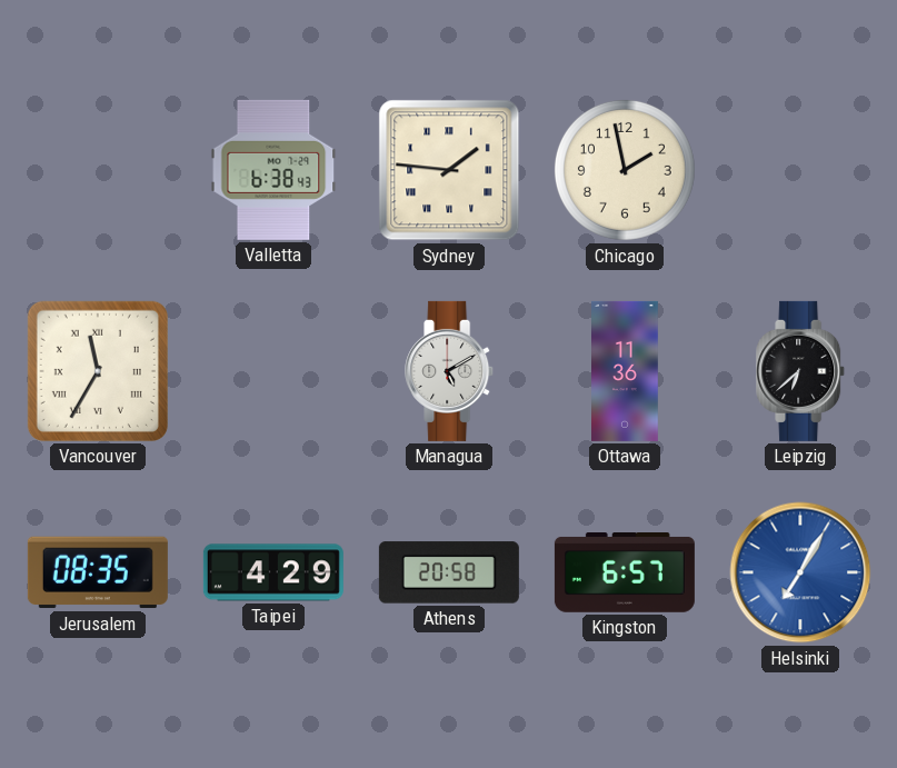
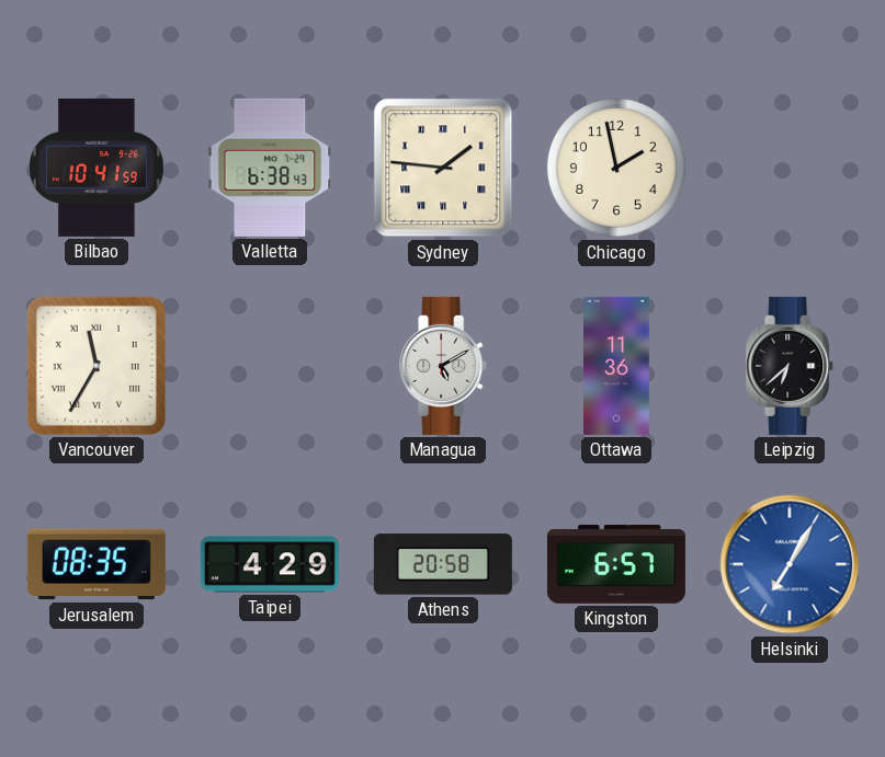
Bilbao: none -> 10:41
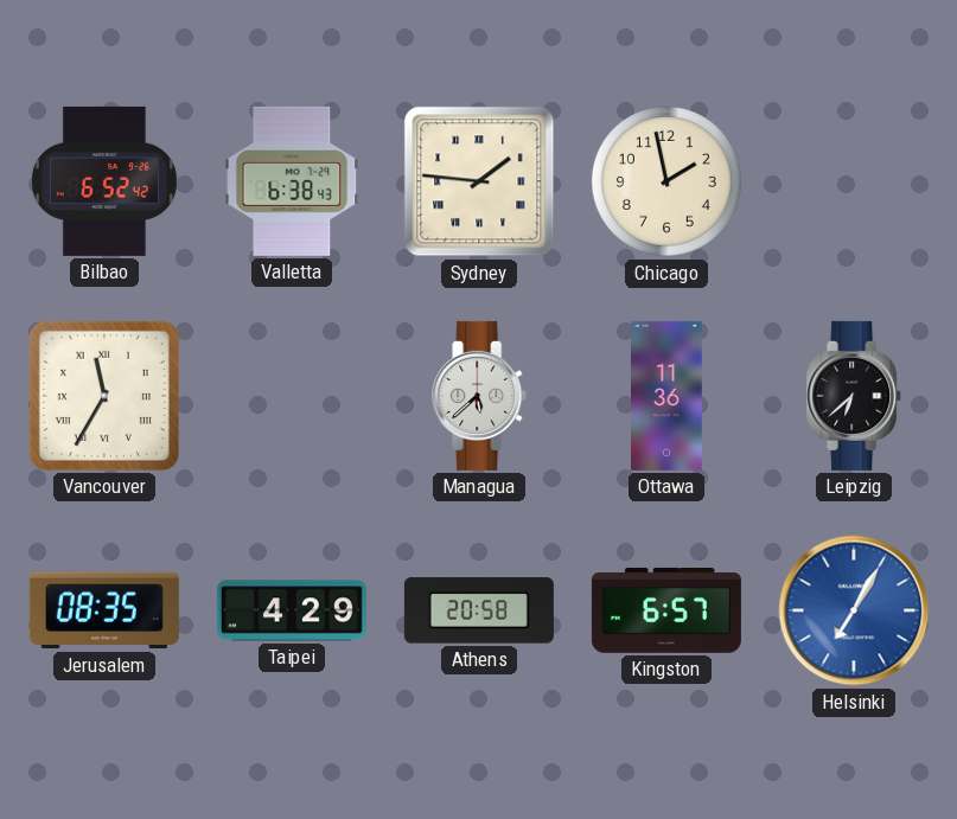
Bilbao: 10:41 -> 6:52
Managua: 5:10 -> 5:38
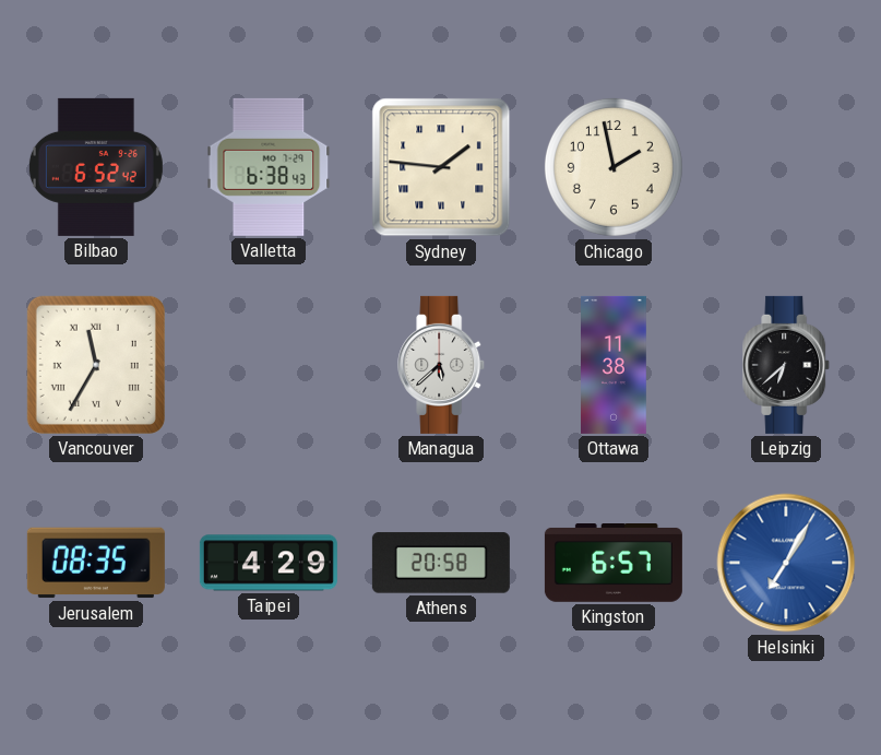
Ottawa: 11:36 -> 11:38
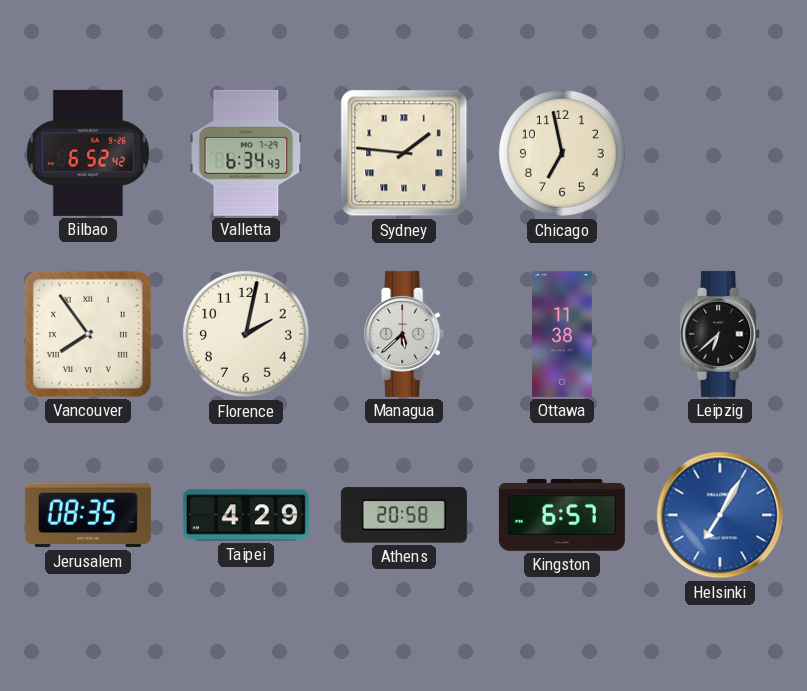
Valletta: 6:38 -> 6:34
Chicago: 1:58 -> 6:58
Vancouver: 11:35 -> 7:54
Florence: none -> 2:02
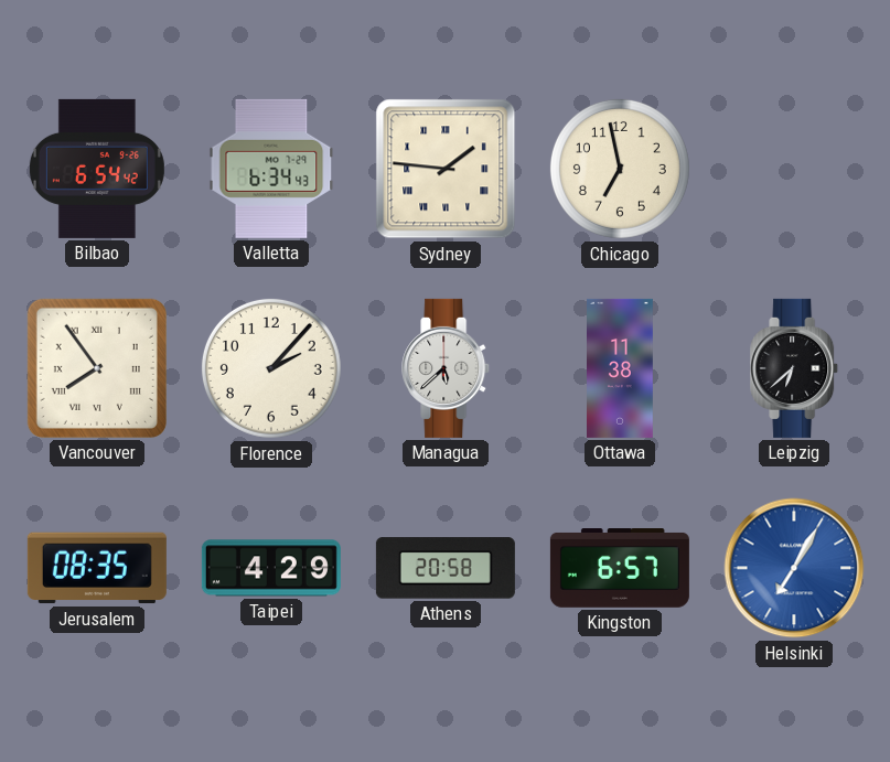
Bilbao: 6:52 -> 6:54
Florence: 2:02 -> 2:07
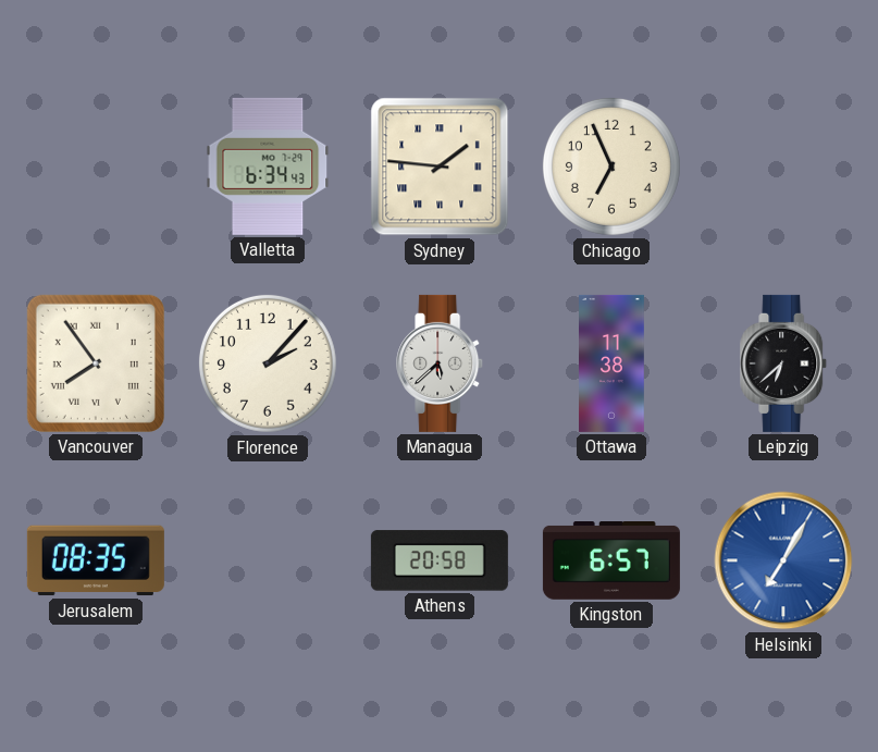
Bilbao: 6:54 -> none
Chicago: 6:58 -> 6:56
Taipei: 4:29 -> none
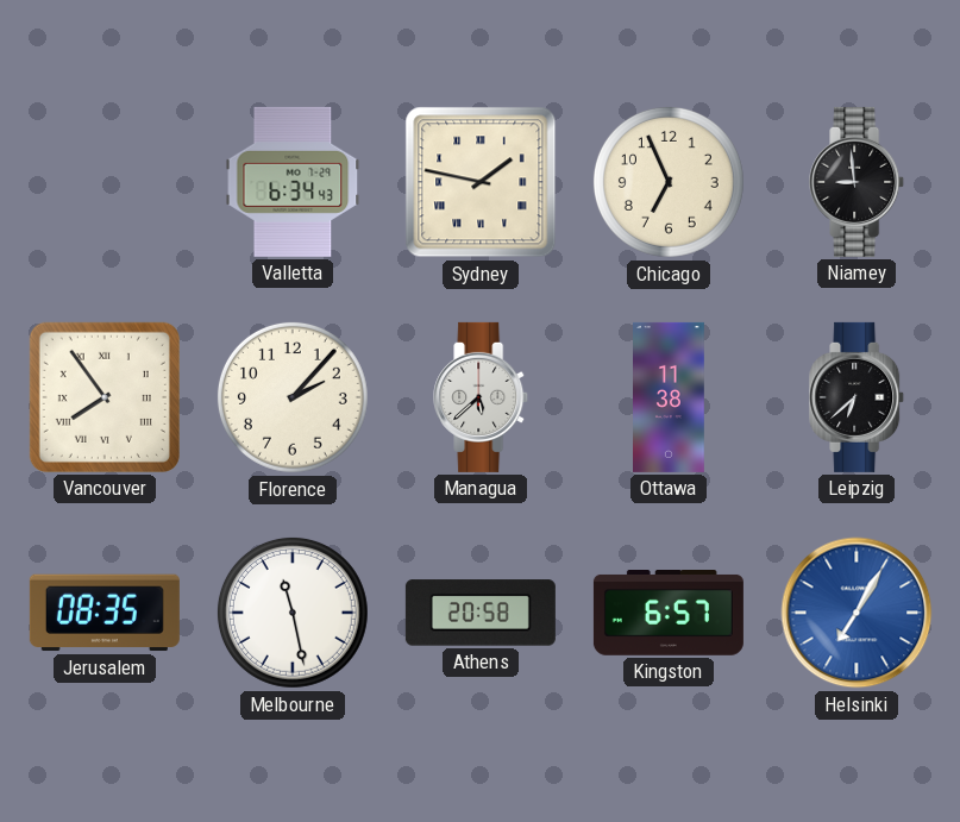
Sydney: 1:46 -> 1:47
Niamey: none -> 8:59
Melbourne: none -> 11:28
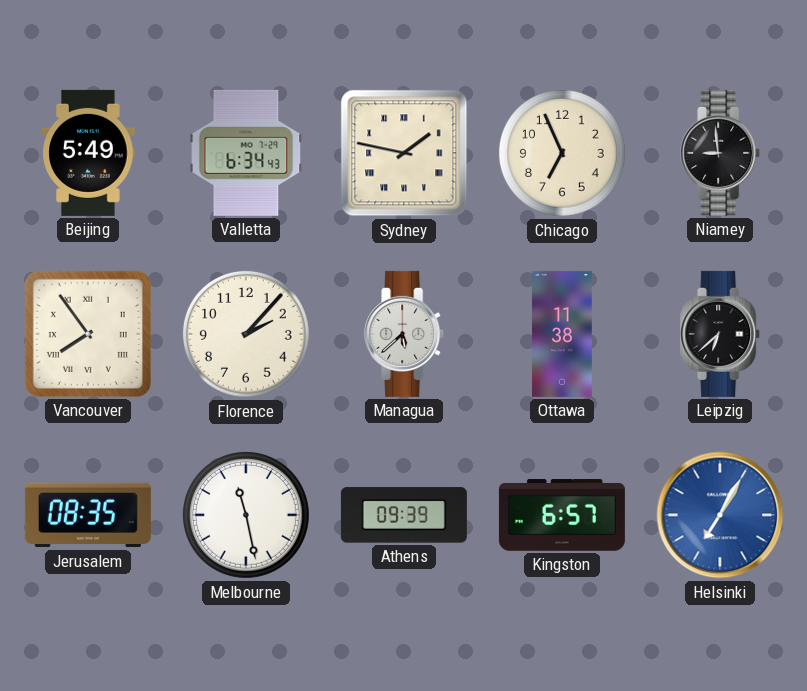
Beijing: none -> 5:49
Athens: 20:58 -> 09:39
